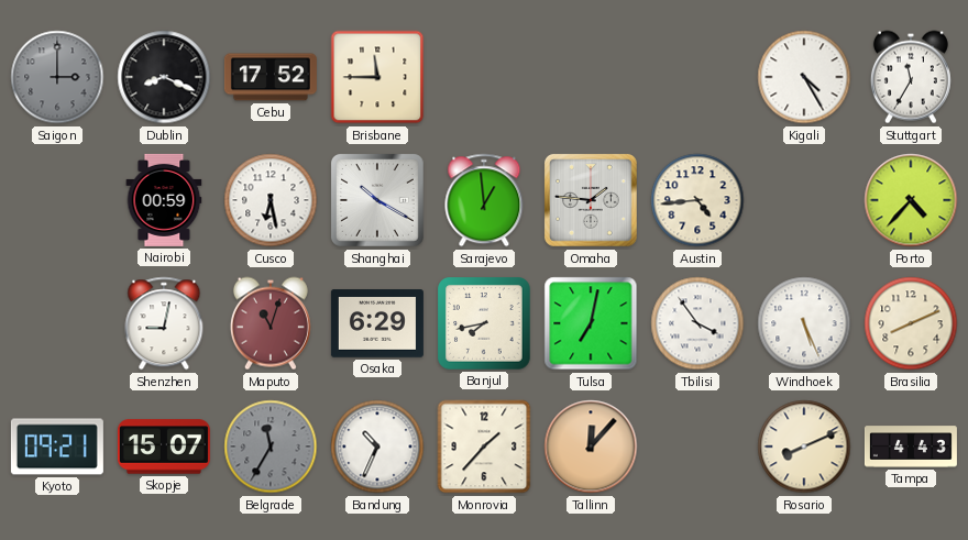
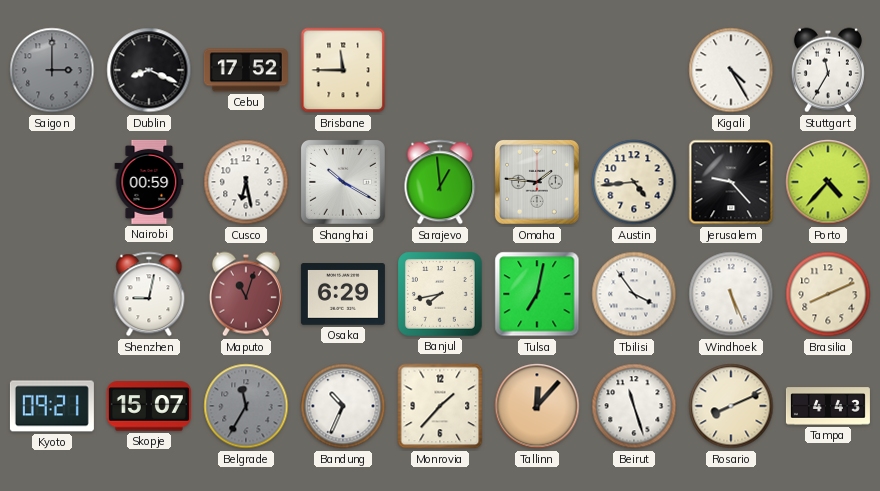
Jerusalem: none -> 9:23
Beirut: none -> 11:27
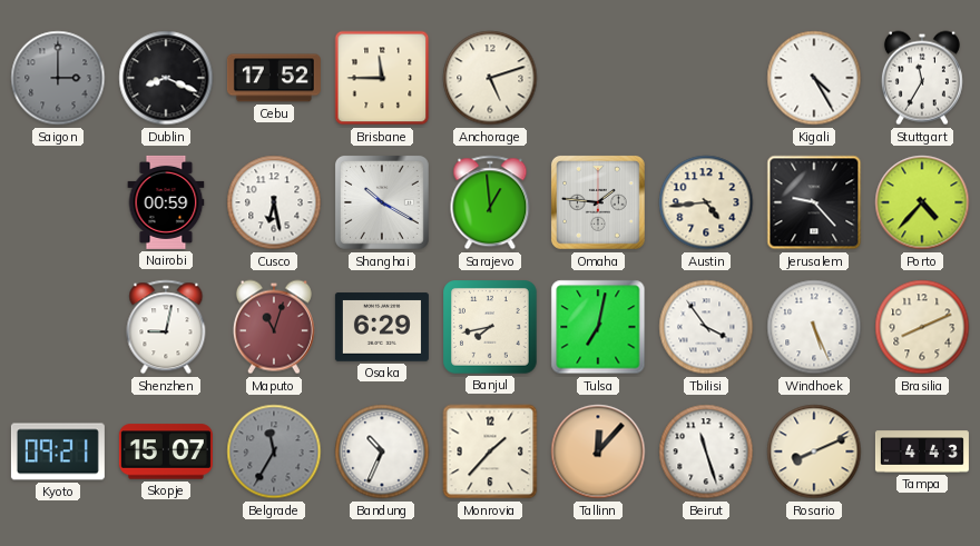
Anchorage: none -> 5:12
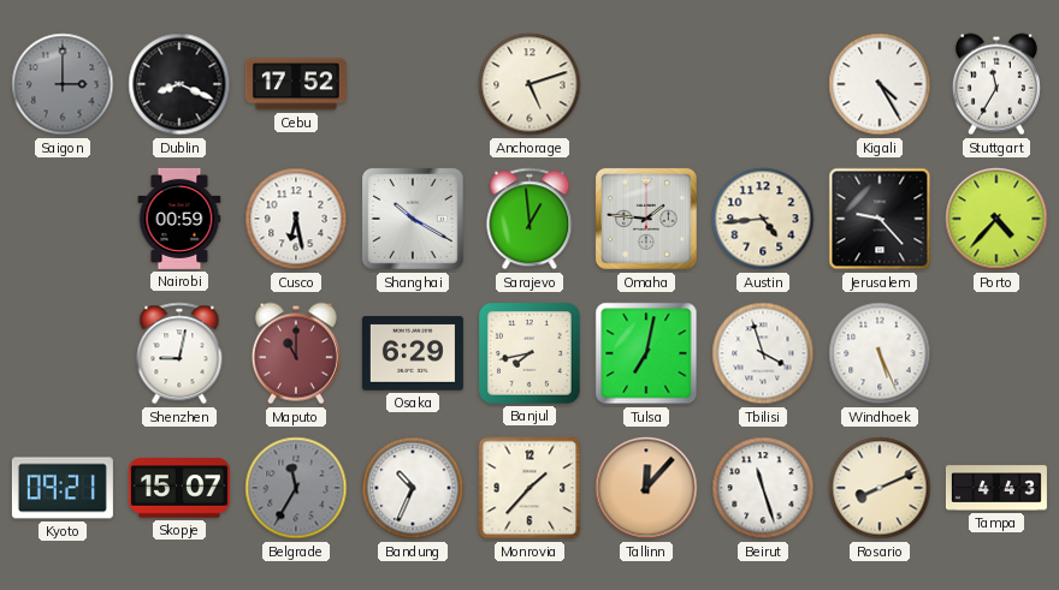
Brisbane: 11:45 -> none
Maputo: 11:03 -> 11:00
Tbilisi: 3:54 -> 3:57
Brasilia: 8:11 -> none
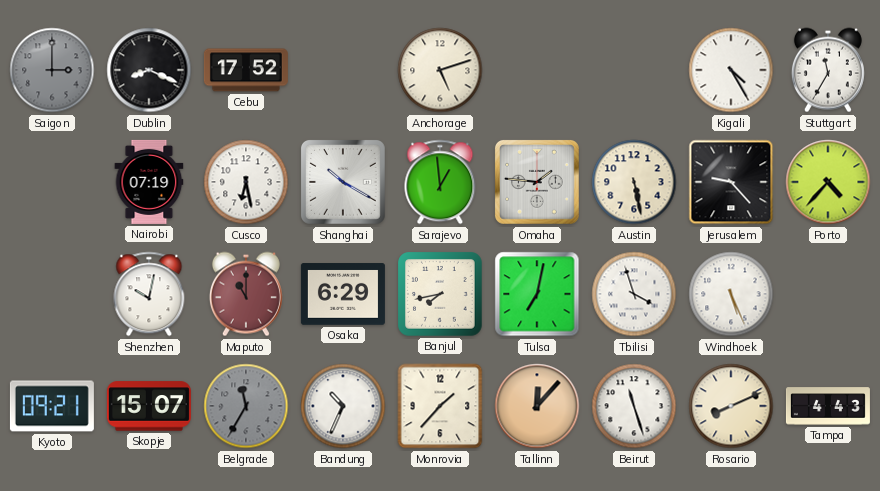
Nairobi: 00:59 -> 07:19
Austin: 4:44 -> 5:28
Shenzhen: 9:02 -> 10:02
